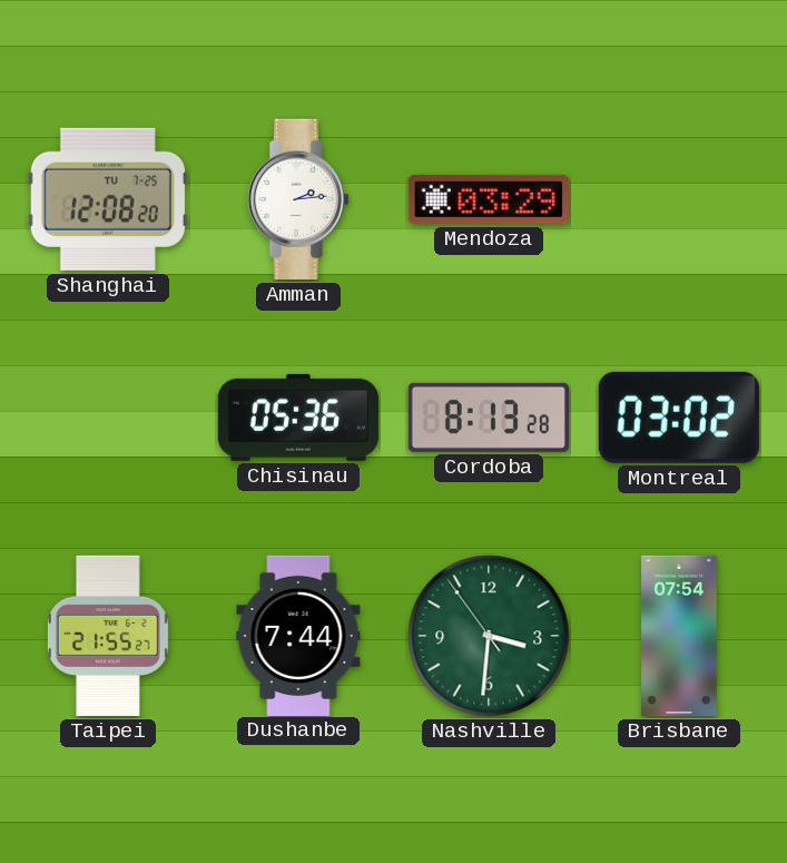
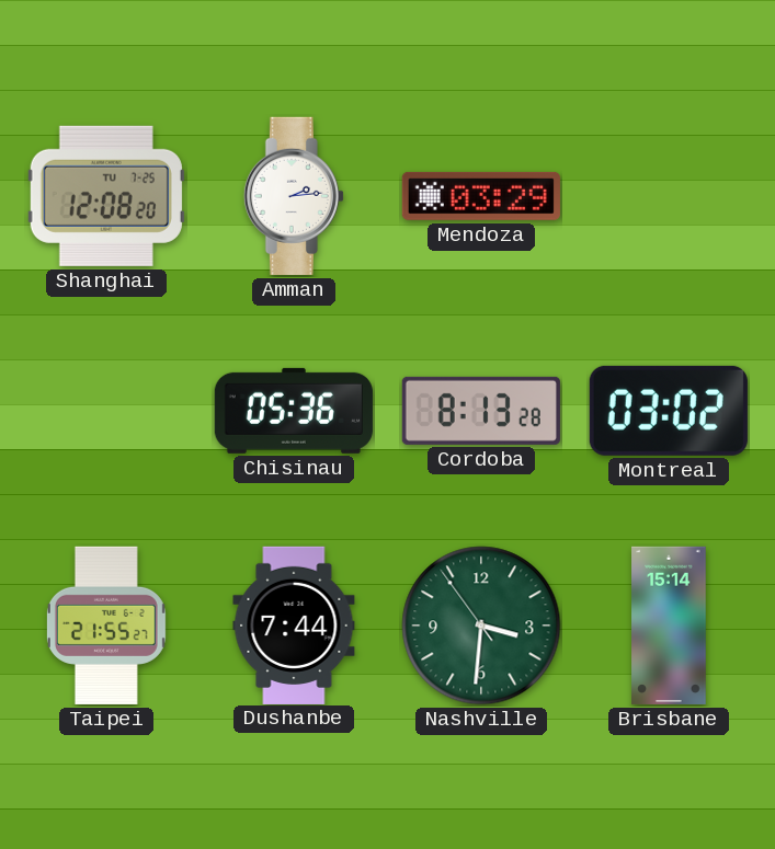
Brisbane: 07:54 -> 15:14
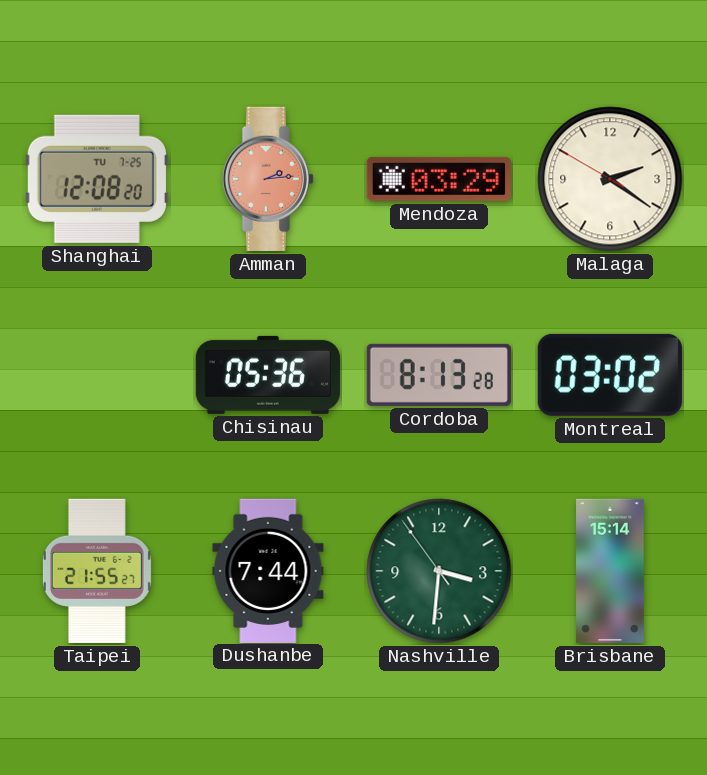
Amman dial: white -> salmon
Malaga: none -> 2:20
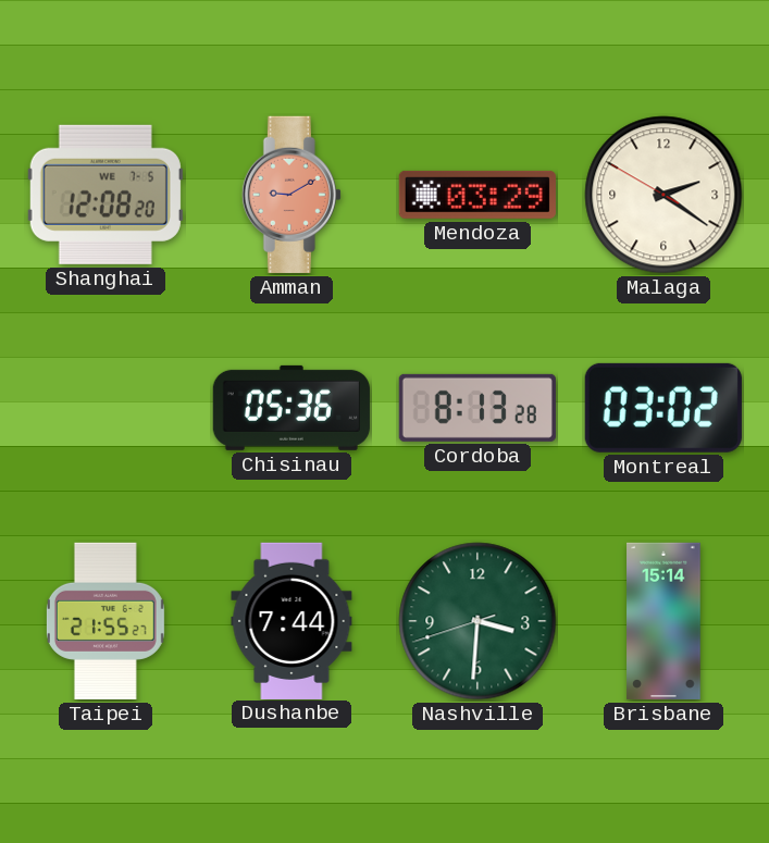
Shanghai date: TU 7-25 -> WE 7-5
Amman: 2:14 -> 9:10
Nashville: 3:30:54 -> 3:30:42
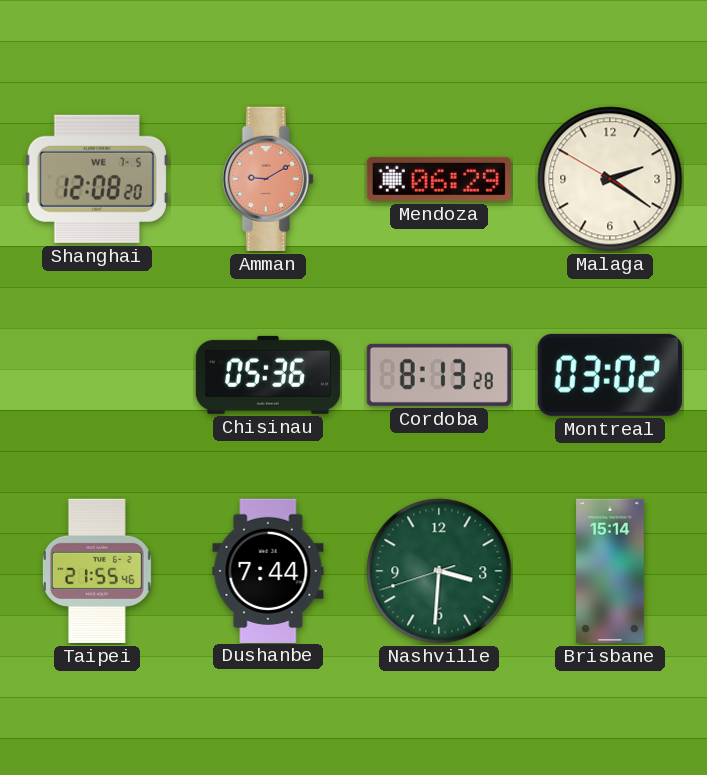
Mendoza: 03:29 -> 06:29
Taipei: 21:55:27 -> 21:55:46
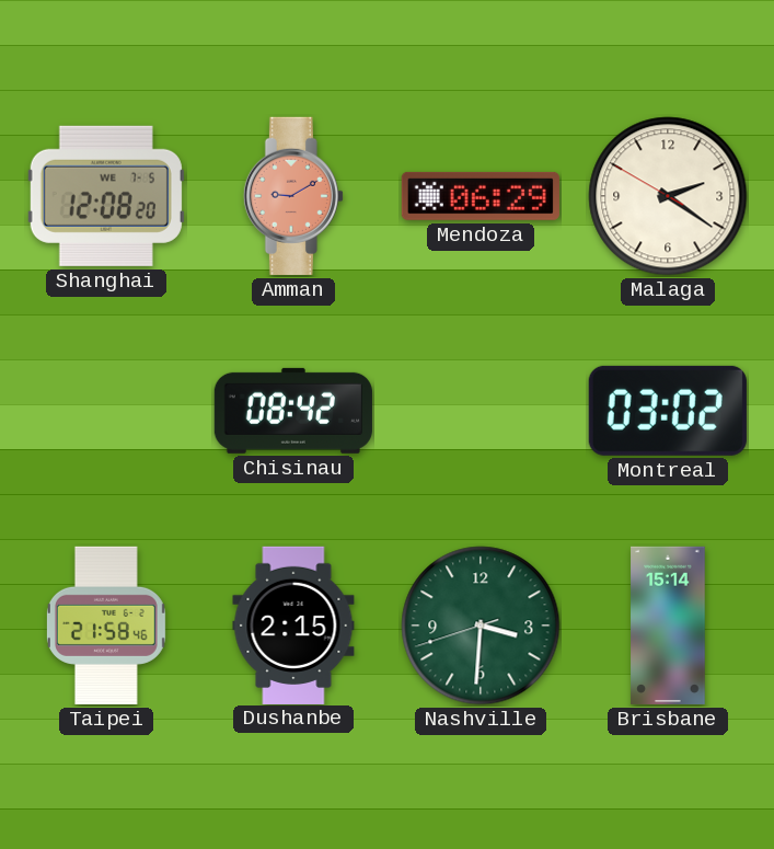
Chisinau: 05:36 -> 08:42
Cordoba: 8:13 -> none
Taipei: 21:55 -> 21:58
Dushanbe: 7:44 -> 2:15
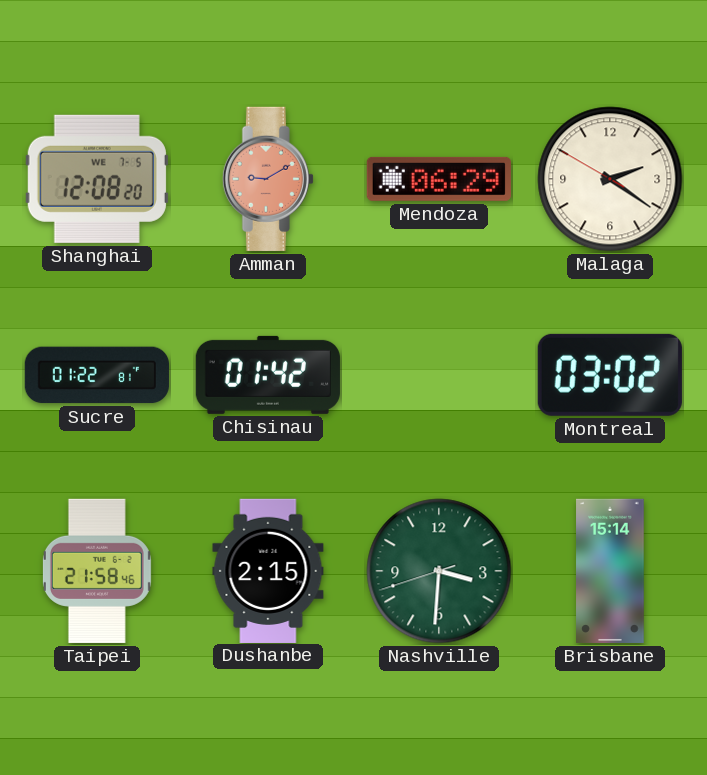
Sucre: none -> 01:22
Chisinau: 08:42 -> 01:42
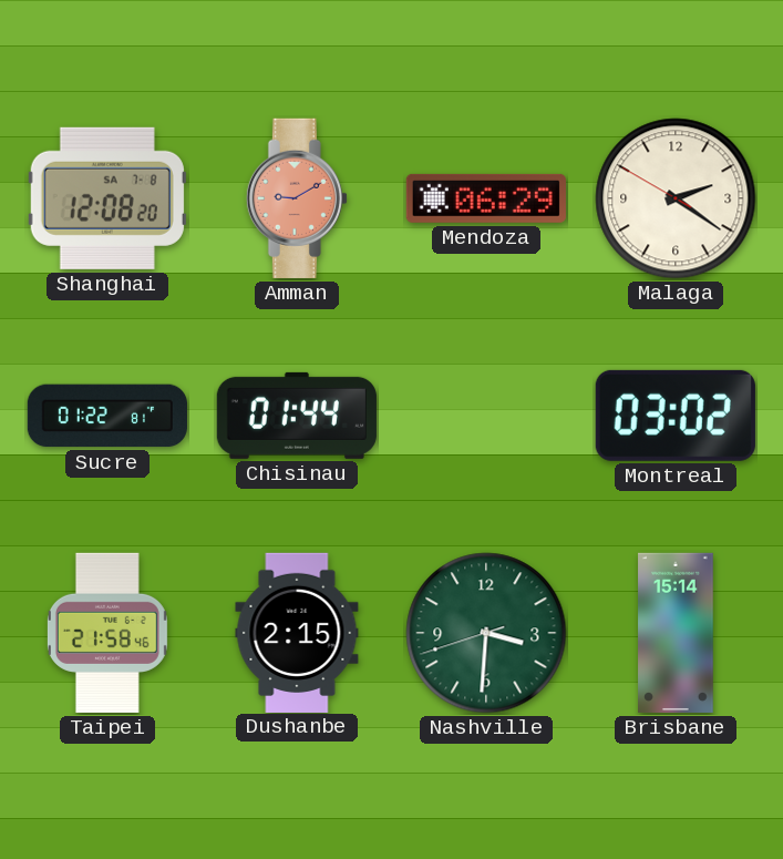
Shanghai date: WE 7-5 -> SA 7-8
Chisinau: 01:42 -> 01:44
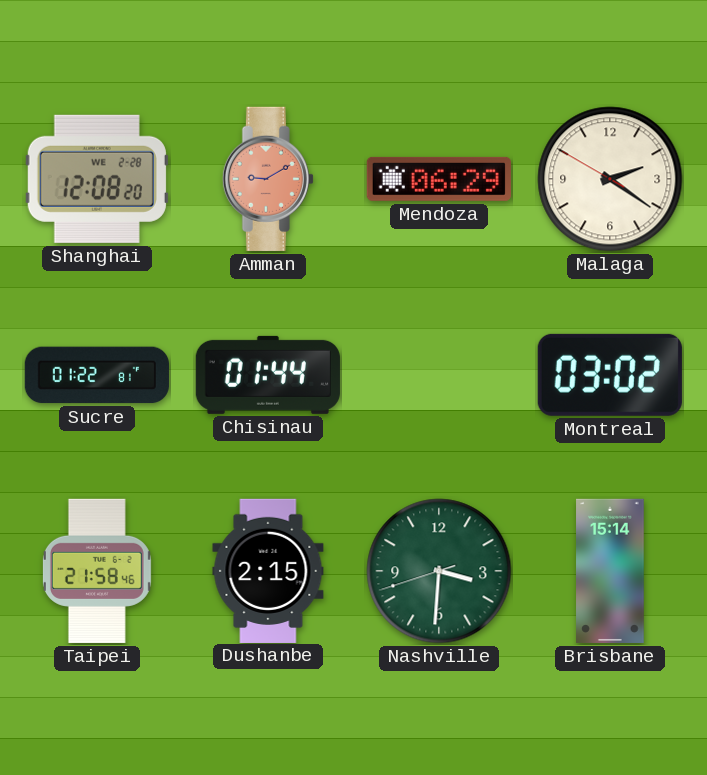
Shanghai date: SA 7-8 -> WE 2-28
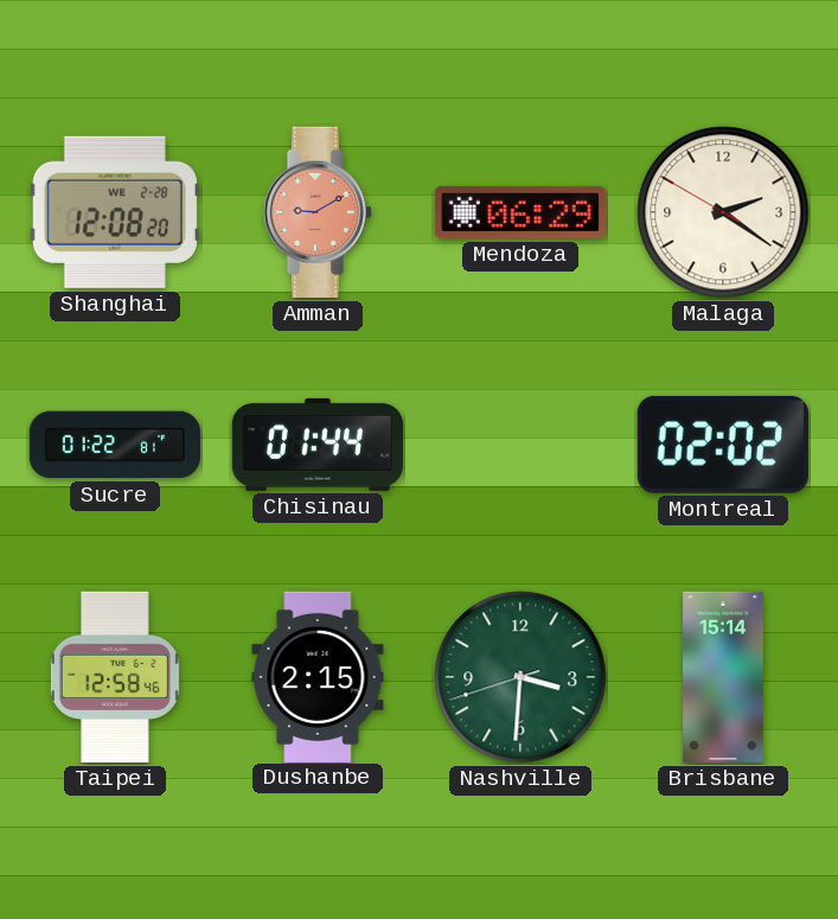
Montreal: 03:02 -> 02:02
Taipei: 21:58 -> 12:58
